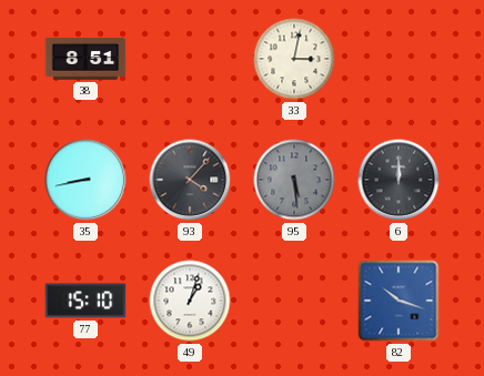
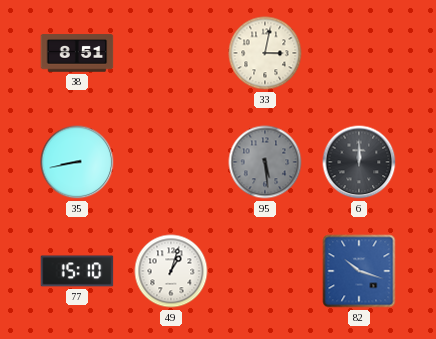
93: 4:07 -> none
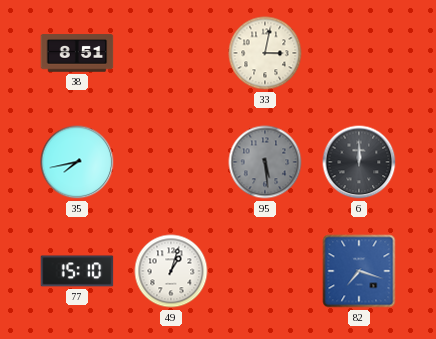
35: 8:43 -> 7:43
82: 10:18 -> 7:18
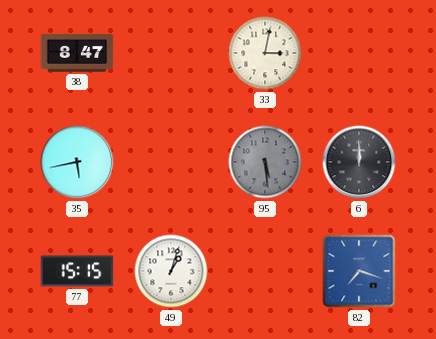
38: 8:51 -> 8:47
35: 7:43 -> 5:43
77: 15:10 -> 15:15
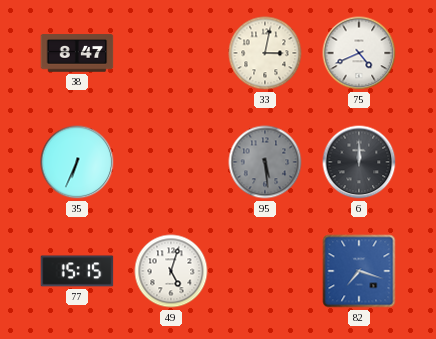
75: none -> 4:41
35: 5:43 -> 6:34
49: 1:03 -> 5:03
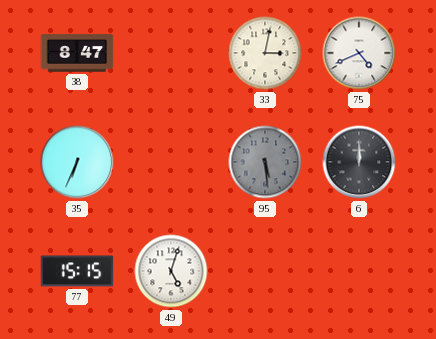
82: 7:18 -> none
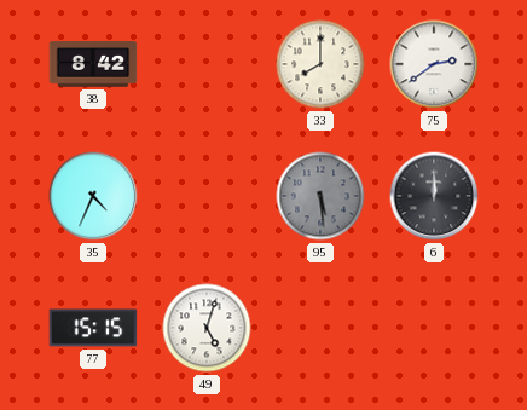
38: 8:47 -> 8:42
33: 3:02 -> 8:00
75: 4:41 -> 2:39
35: 6:34 -> 4:34
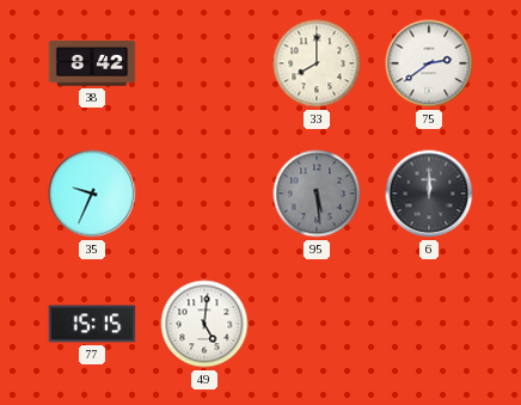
35: 4:34 -> 9:34
49: 5:03 -> 5:01
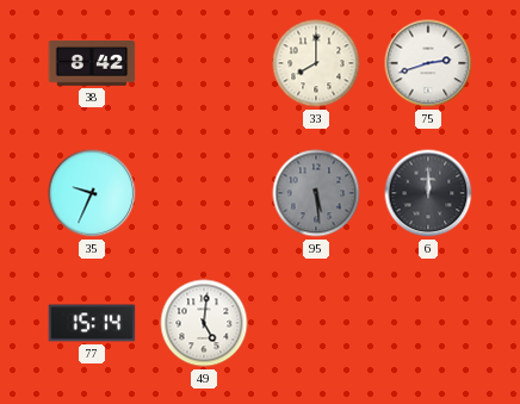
75: 2:39 -> 2:42
77: 15:15 -> 15:14
